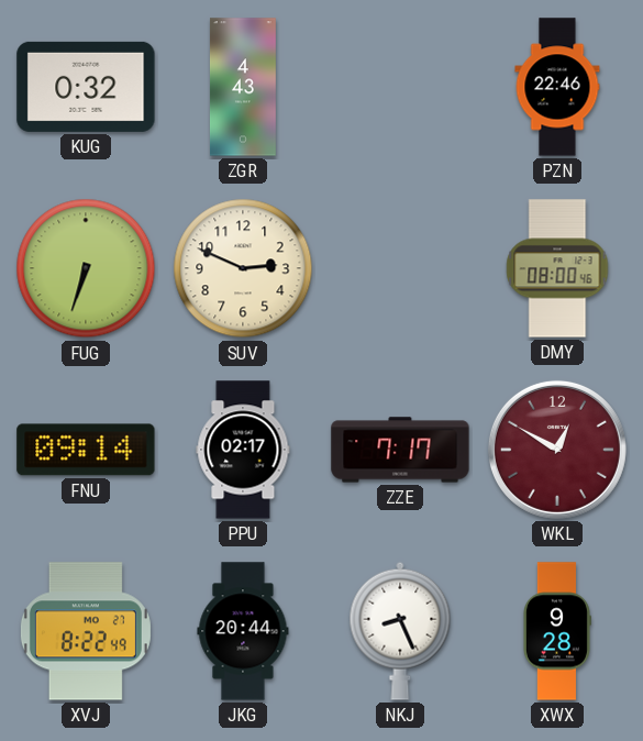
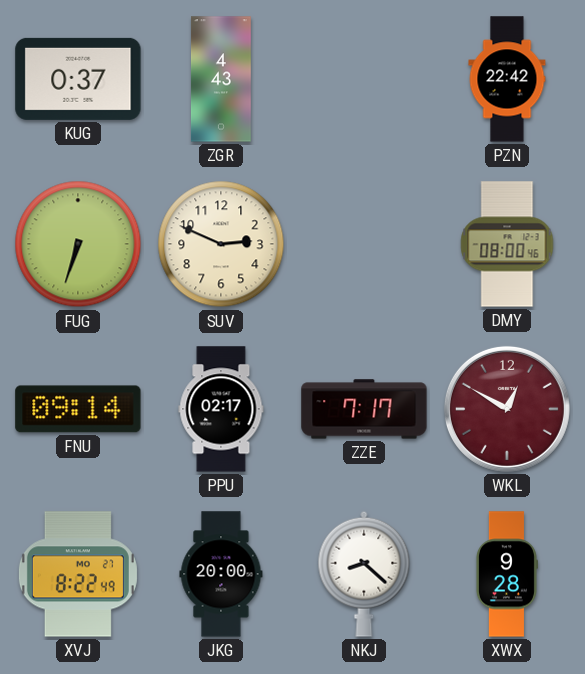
KUG: 0:32 -> 0:37
PZN: 22:46 -> 22:42
JKG: 20:44 -> 20:00
NKJ: 8:26 -> 8:22
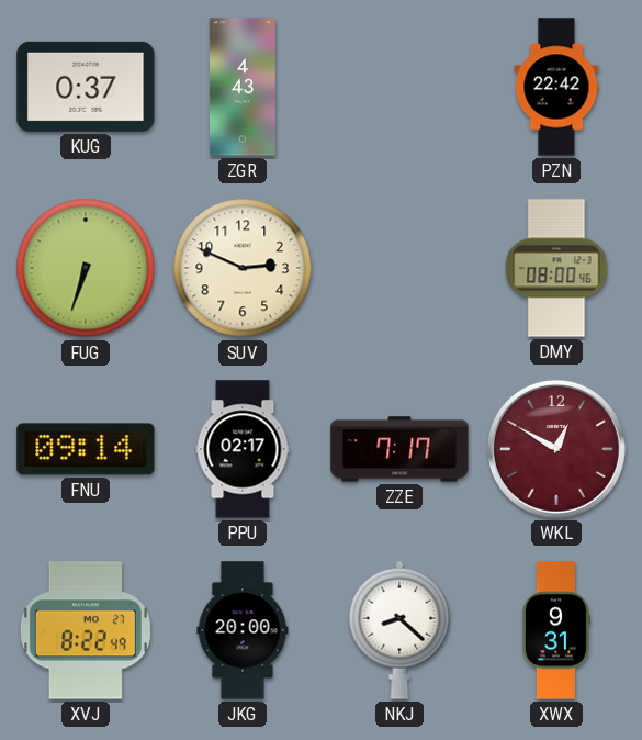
XWX: 9:28 -> 9:31
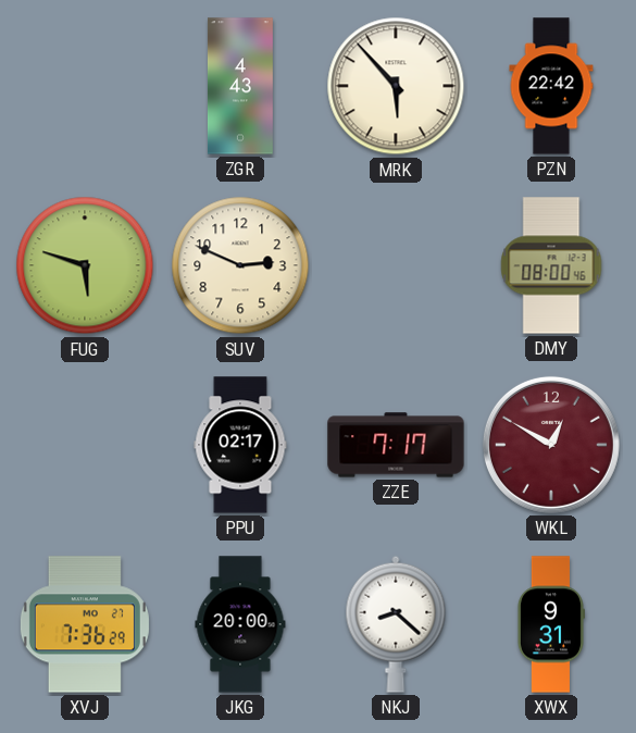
KUG: 0:37 -> none
MRK: none -> 5:53
FUG: 6:33 -> 5:48
FNU: 09:14 -> none
XVJ: 8:22 -> 7:36
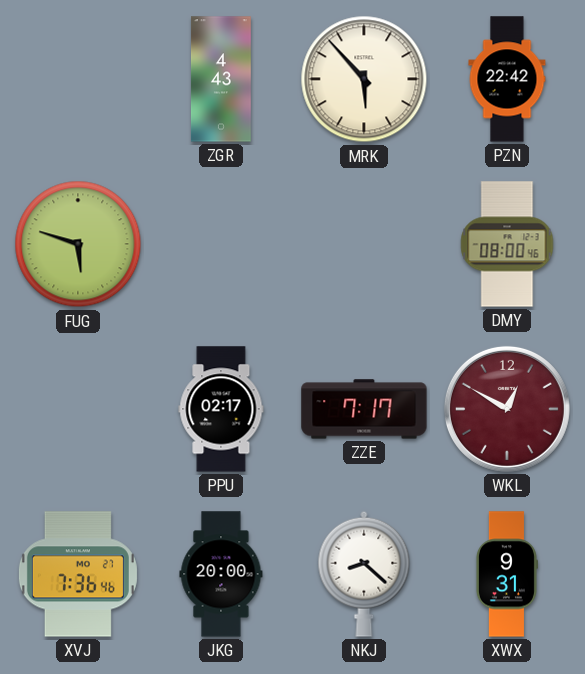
SUV: 2:49 -> none
XVJ: 7:36:29 -> 7:36:46
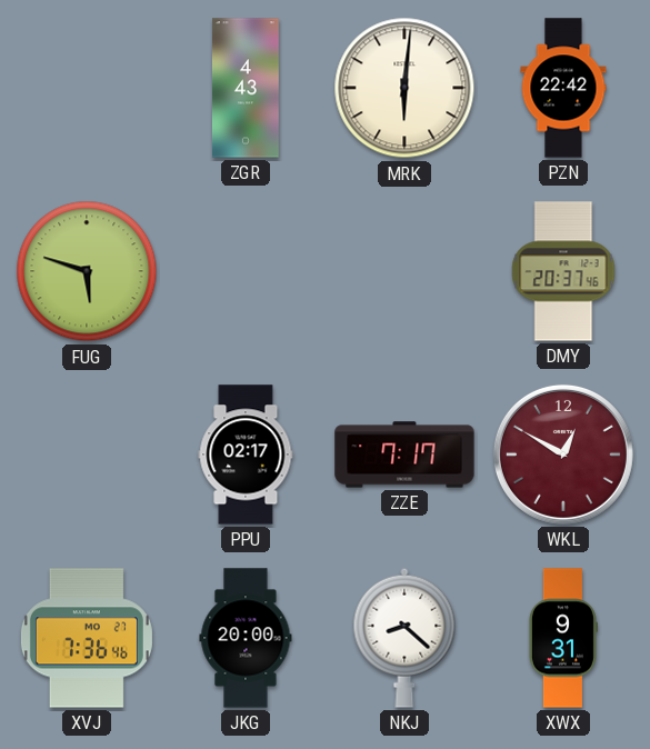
MRK: 5:53 -> 6:01
DMY: 08:00 -> 20:37
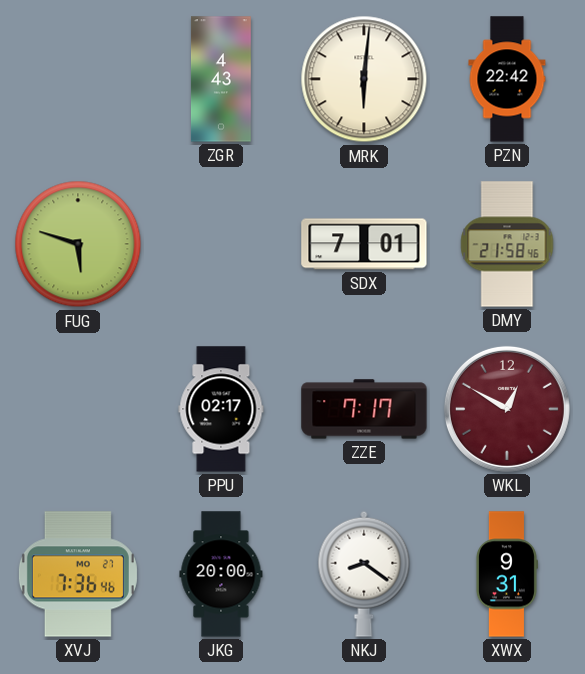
SDX: none -> 7:01
DMY: 20:37 -> 21:58
NKJ: 8:22 -> 8:21
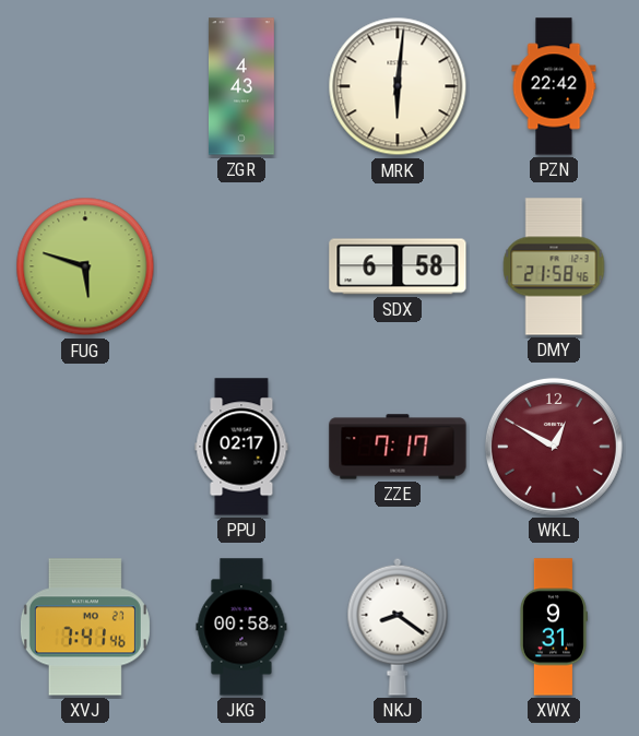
SDX: 7:01 -> 6:58
XVJ: 7:36 -> 7:41
JKG: 20:00 -> 00:58
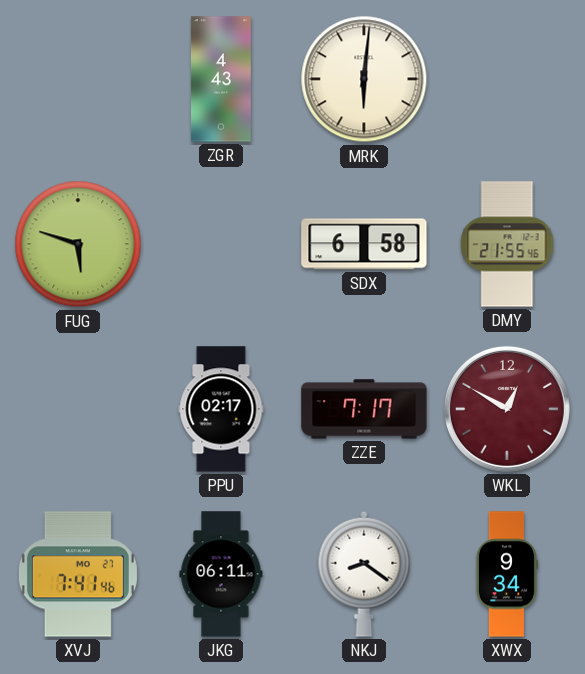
PZN: 22:42 -> none
DMY: 21:58 -> 21:55
JKG: 00:58 -> 06:11
XWX: 9:31 -> 9:34
